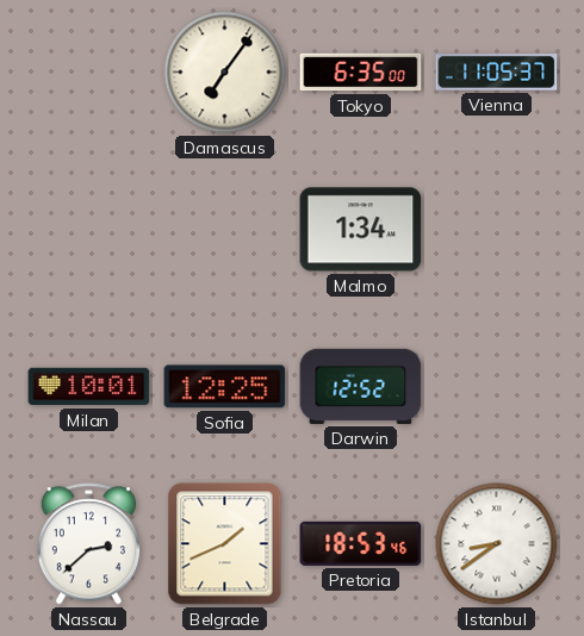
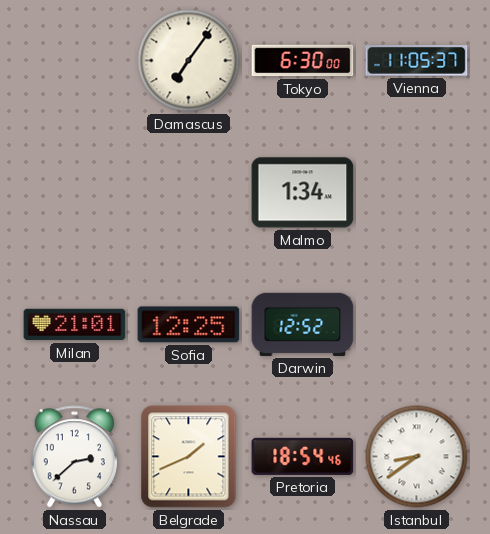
Tokyo: 6:35 -> 6:30
Milan: 10:01 -> 21:01
Pretoria: 18:53 -> 18:54
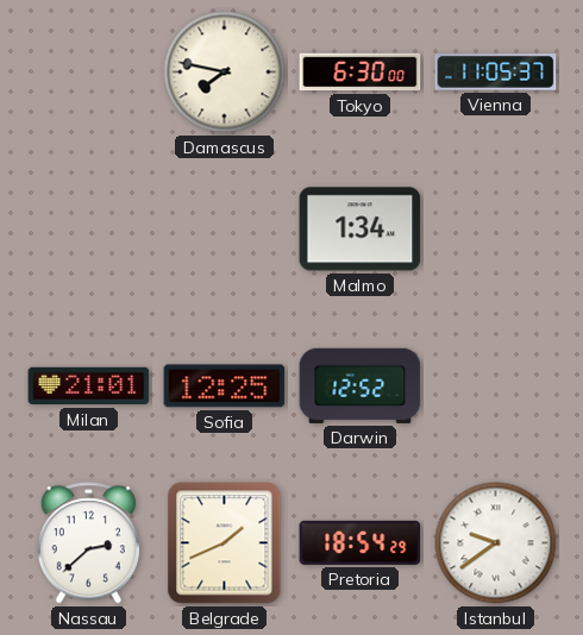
Damascus: 7:06 -> 7:47
Pretoria: 18:54:46 -> 18:54:29
Istanbul: 8:39 -> 9:39
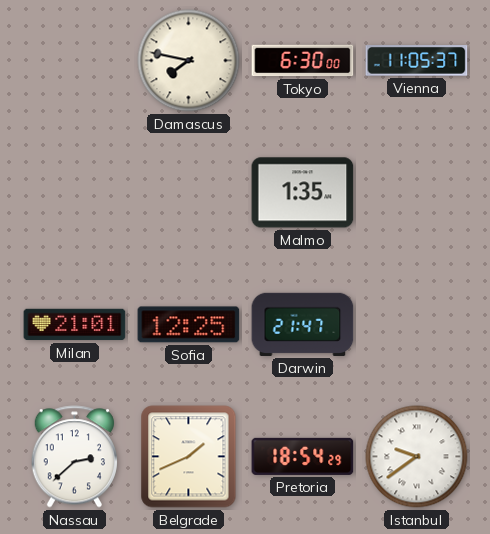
Malmo: 1:34 -> 1:35
Darwin: 12:52 -> 21:47
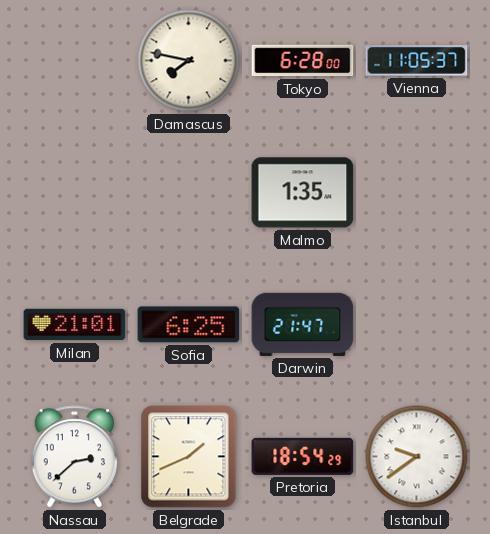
Tokyo: 6:30 -> 6:28
Sofia: 12:25 -> 6:25
